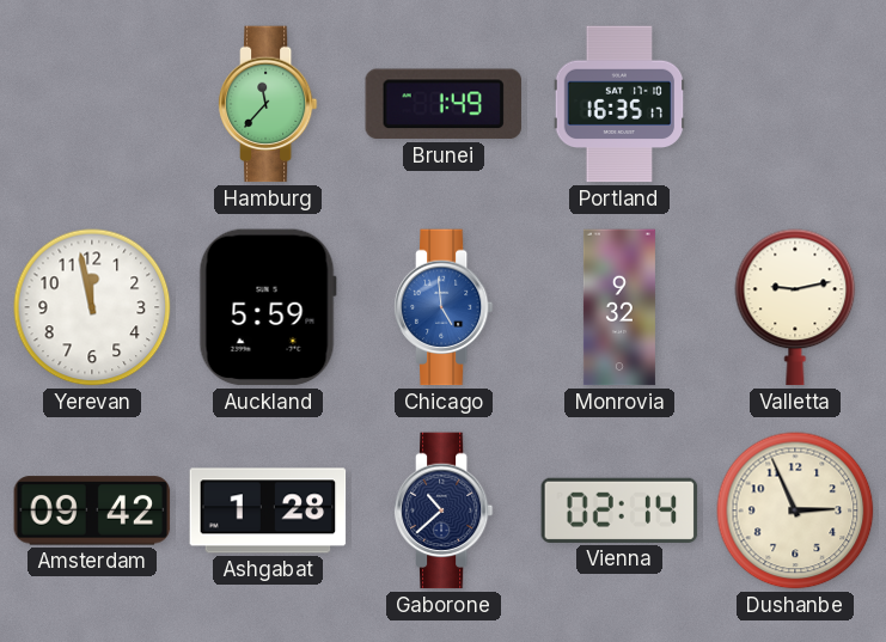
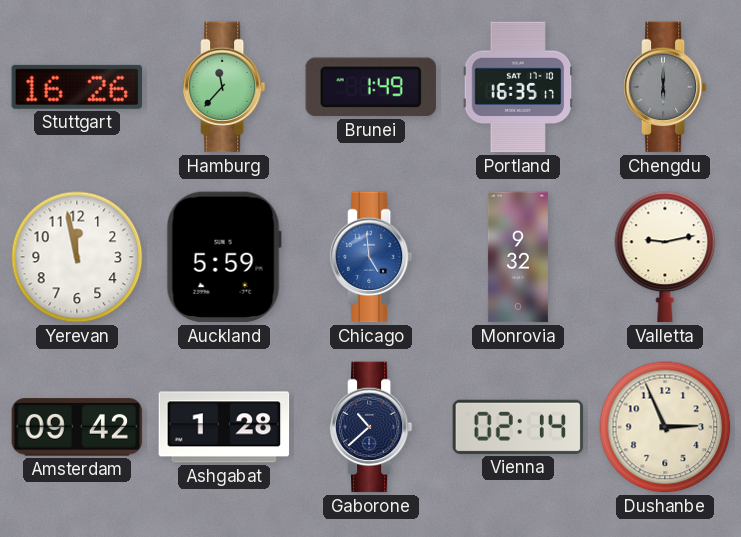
Stuttgart: none -> 16:26
Chengdu: none -> 6:00
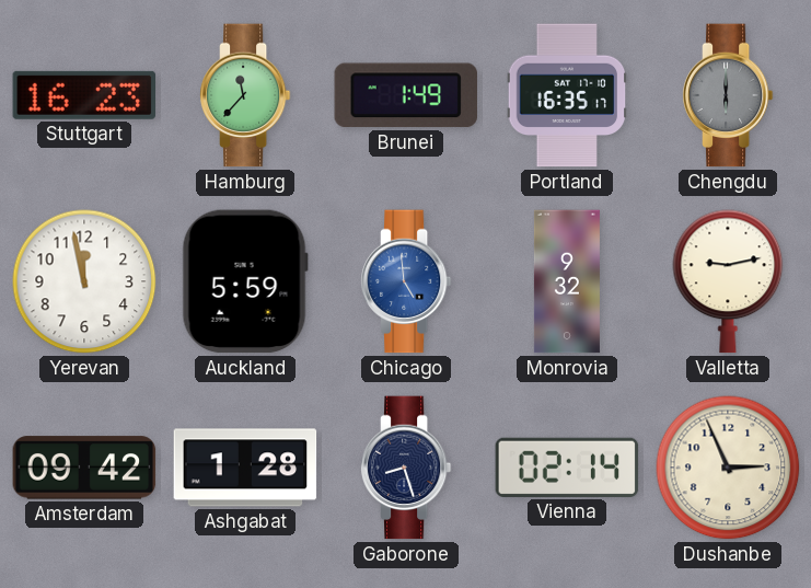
Stuttgart: 16:26 -> 16:23
Gaborone: 10:38 -> 8:27
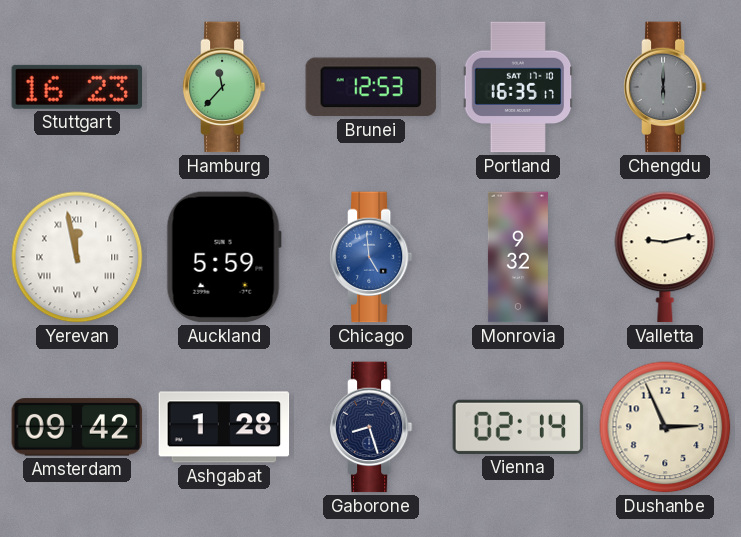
Brunei: 1:49 -> 12:53
Yerevan numerals: Arabic -> Roman
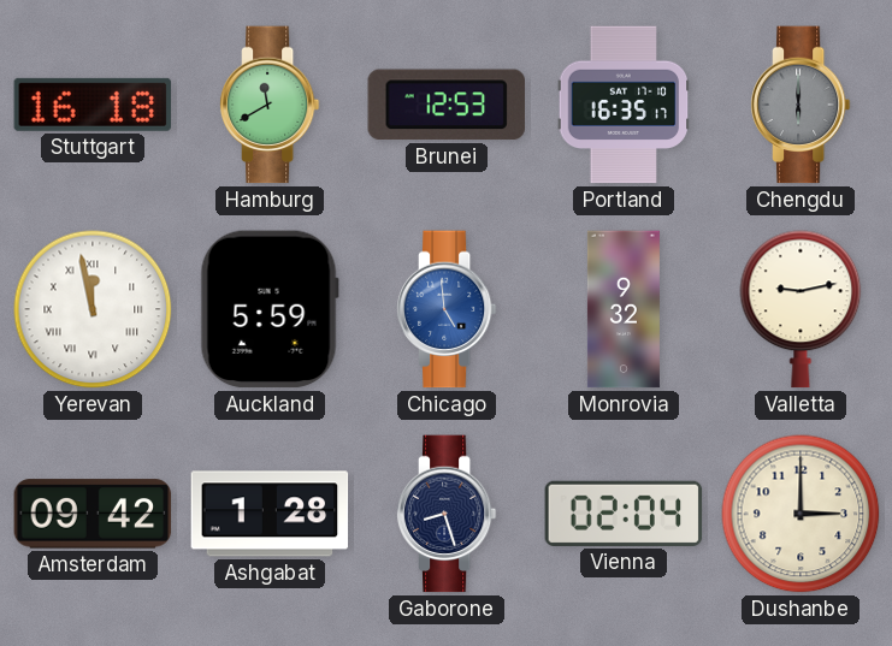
Stuttgart: 16:23 -> 16:18
Hamburg: 11:37 -> 11:40
Vienna: 02:14 -> 02:04
Dushanbe: 2:56 -> 3:00
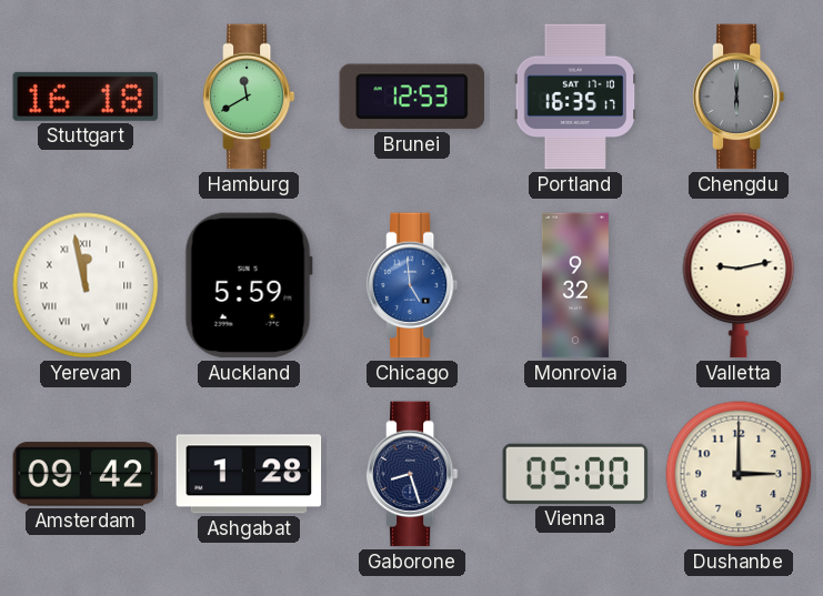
Vienna: 02:04 -> 05:00
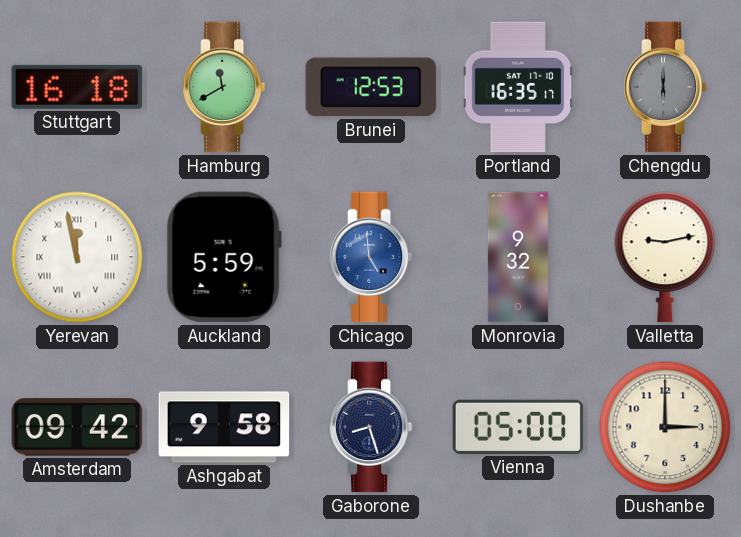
Ashgabat: 1:28 -> 9:58
